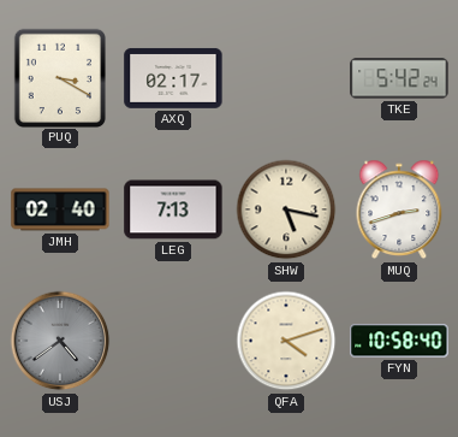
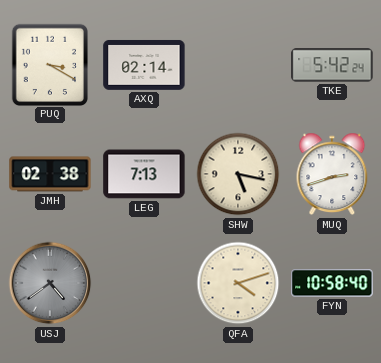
AXQ: 02:17 -> 02:14
JMH: 02:40 -> 02:38
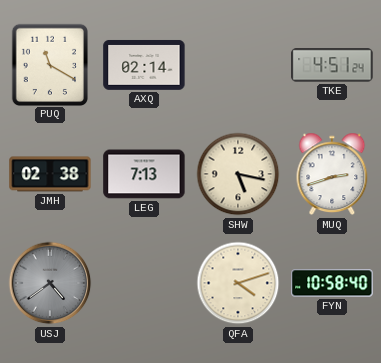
PUQ: 3:20 -> 11:20
TKE: 5:42 -> 4:51
